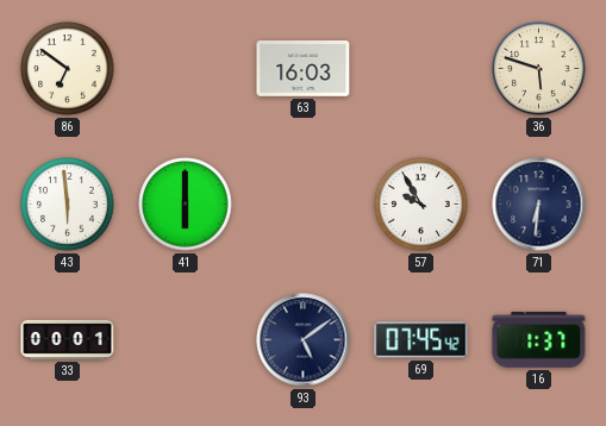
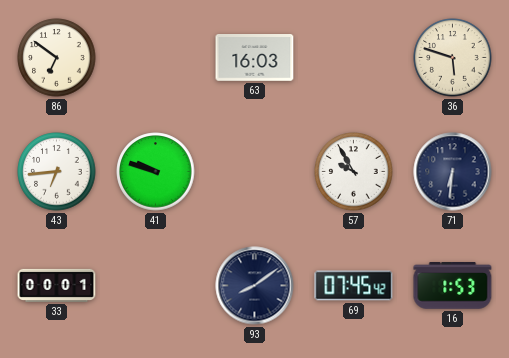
43: 5:59 -> 6:44
41: 6:00 -> 9:48
93: 5:09 -> 8:09
16: 1:37 -> 1:53
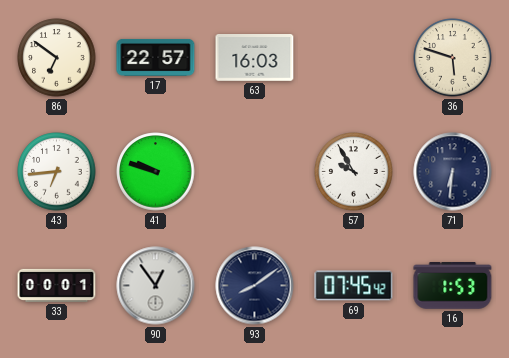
17: none -> 22:57
90: none -> 12:54
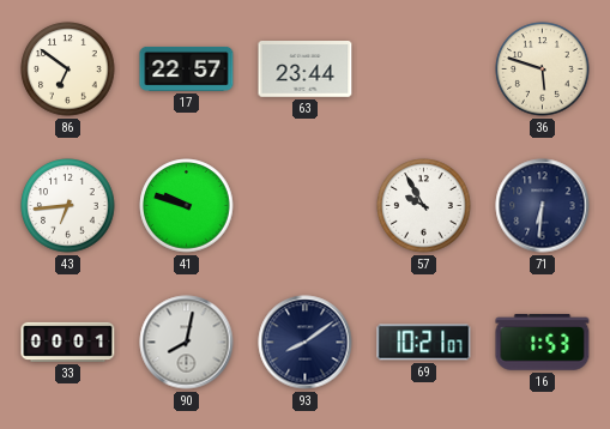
63: 16:03 -> 23:44
90: 12:54 -> 8:02
69: 07:45 -> 10:21
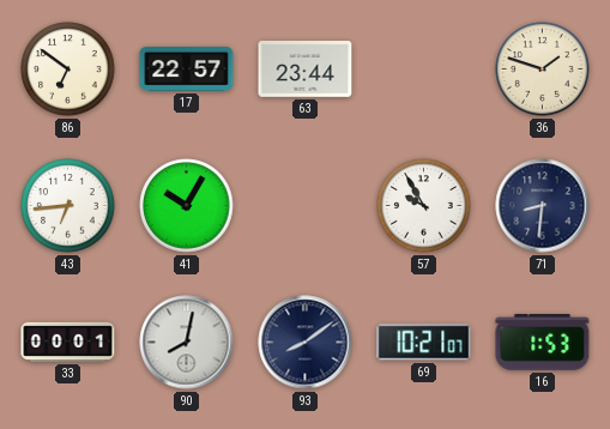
36: 5:48 -> 1:48
41: 9:48 -> 10:05
71: 6:31 -> 8:31
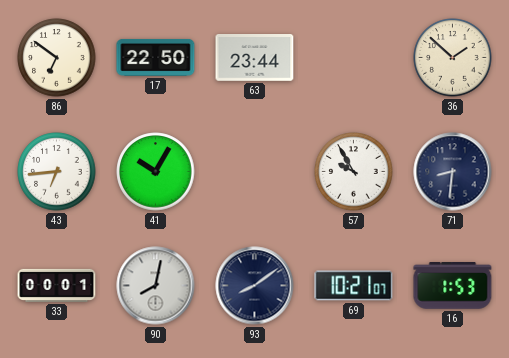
17: 22:57 -> 22:50
36: 1:48 -> 1:52
